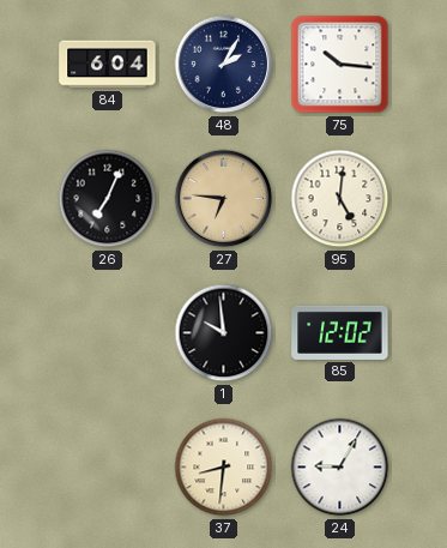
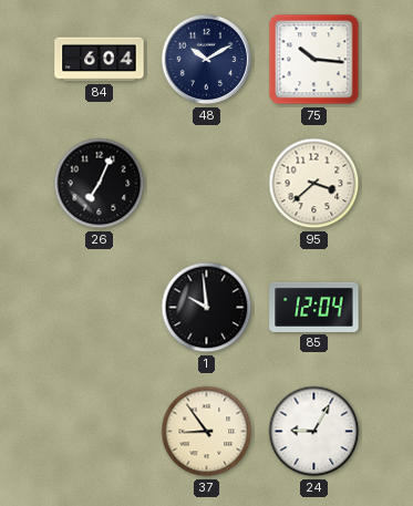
48: 2:05 -> 10:10
27: 6:46 -> none
95: 5:01 -> 3:38
85: 12:02 -> 12:04
37: 8:31 -> 8:54
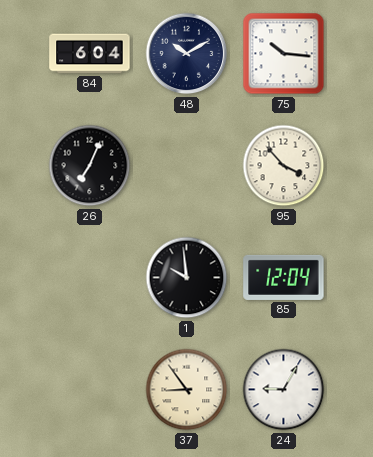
95: 3:38 -> 3:53
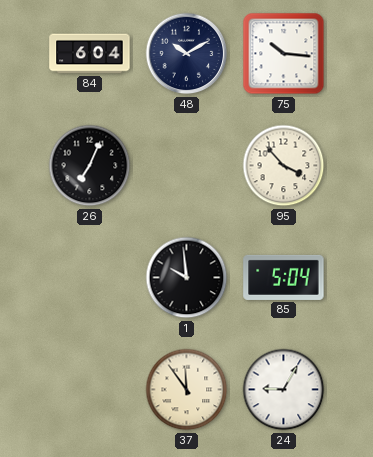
85: 12:04 -> 5:04
37: 8:54 -> 11:54
